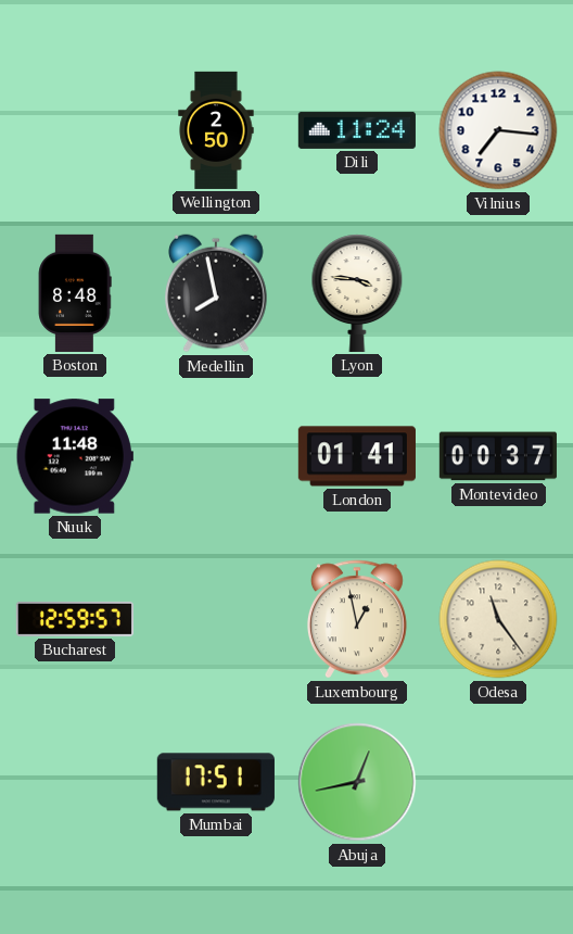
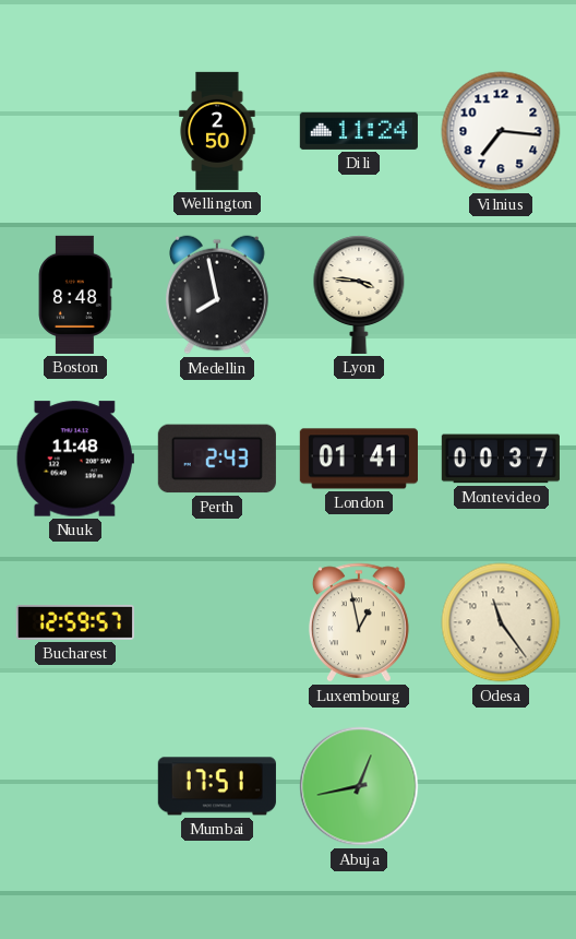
Perth: none -> 2:43
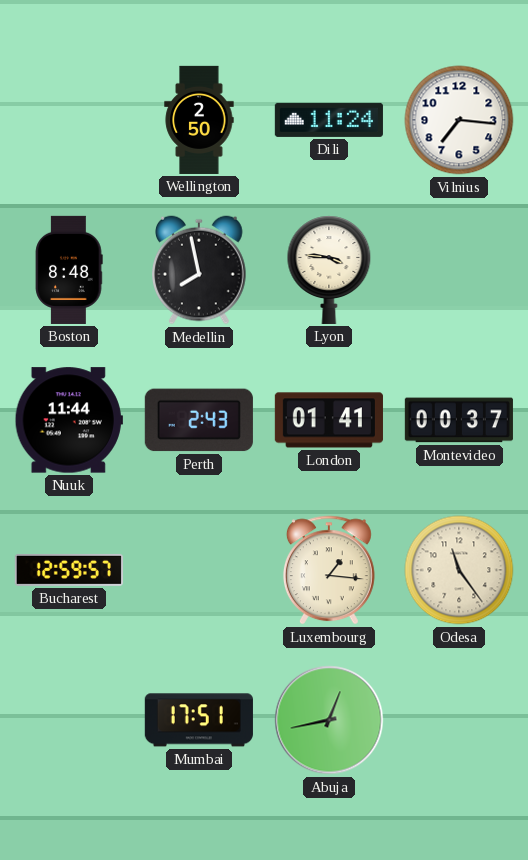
Nuuk: 11:48 -> 11:44
Luxembourg: 12:58 -> 1:16
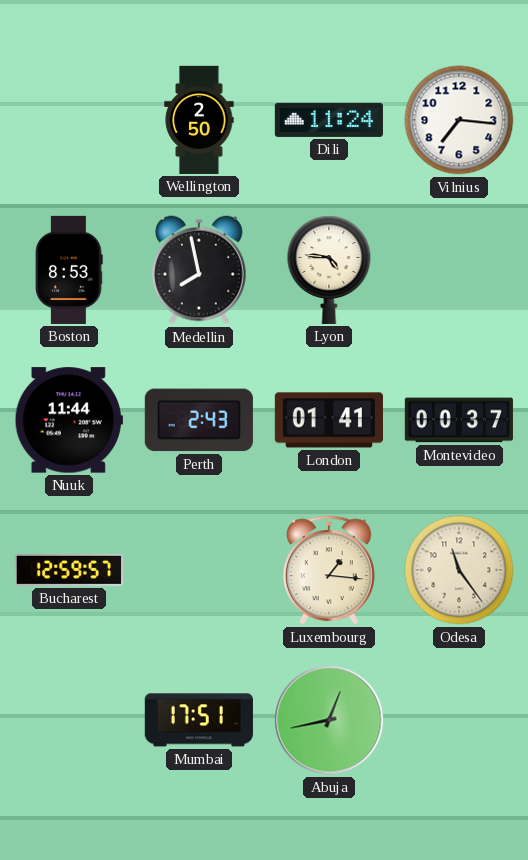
Boston: 8:48 -> 8:53
Lyon: 3:46 -> 4:46
